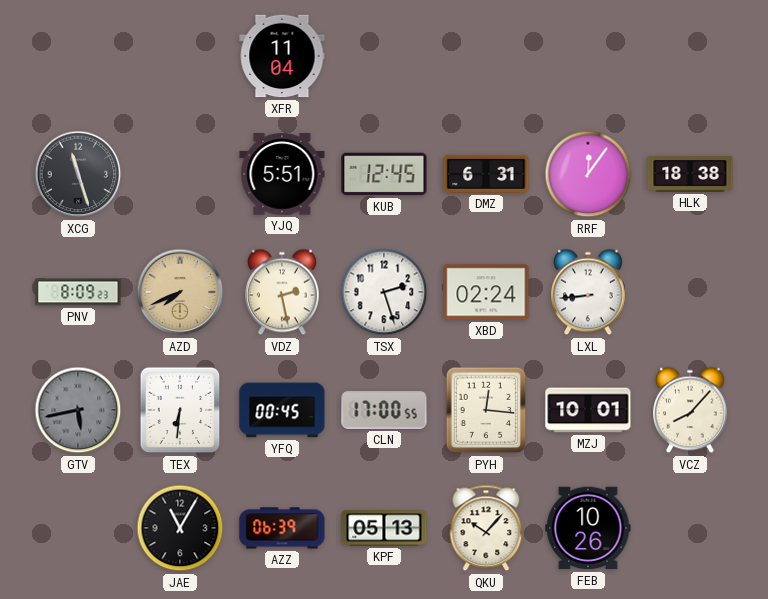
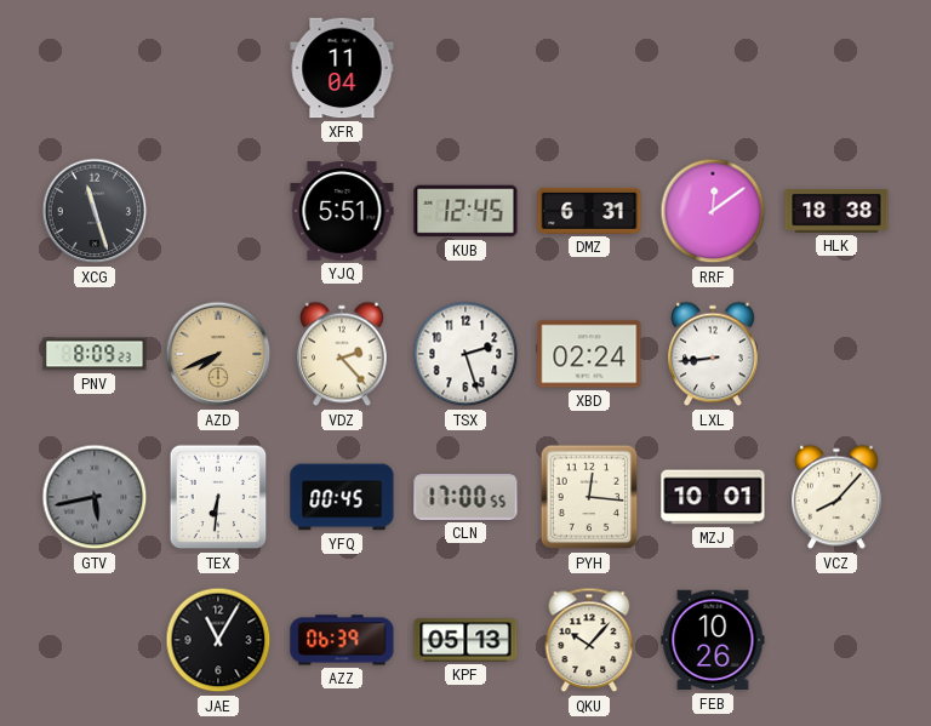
RRF: 12:06 -> 12:09
VDZ: 2:28 -> 2:23
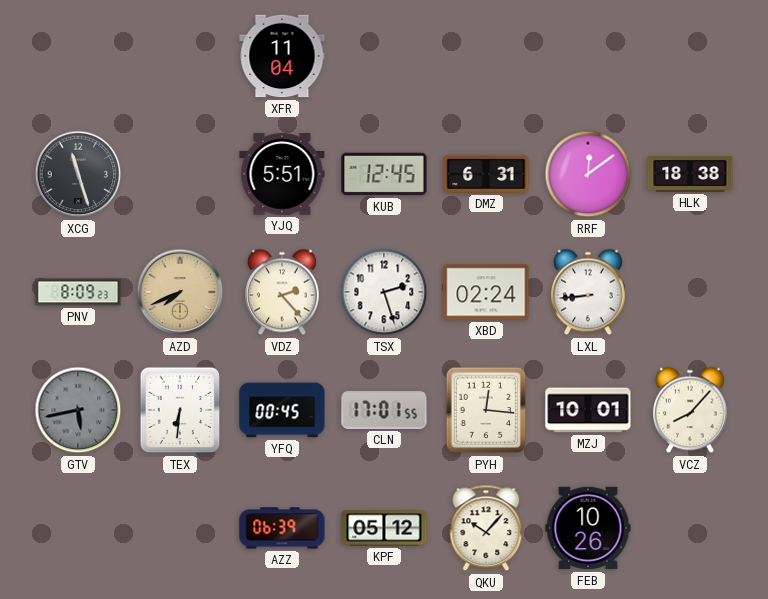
CLN: 17:00 -> 17:01
JAE: 11:05 -> none
KPF: 05:13 -> 05:12
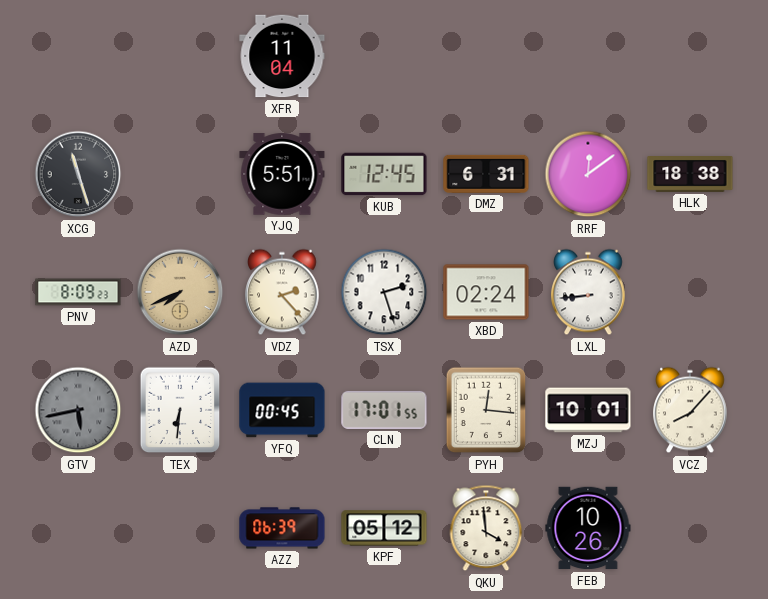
QKU: 10:07 -> 3:59
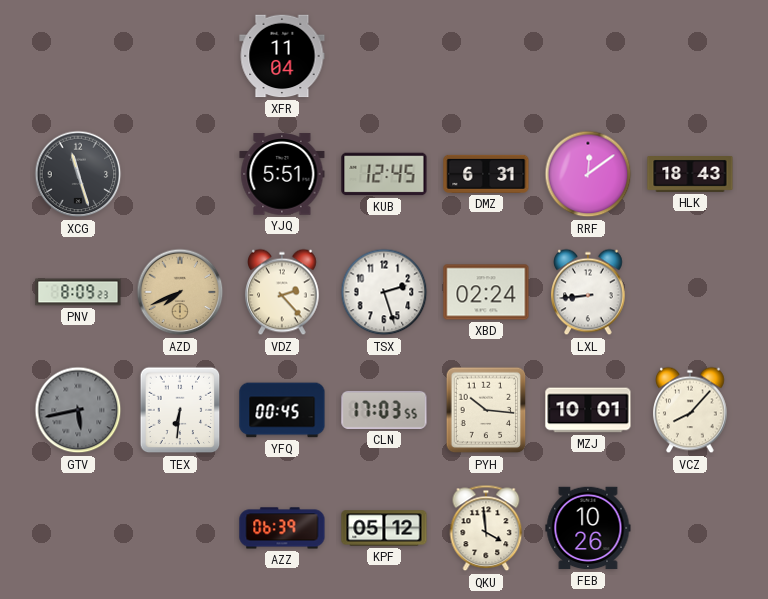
HLK: 18:38 -> 18:43
CLN: 17:01 -> 17:03
PYH: 12:16 -> 10:16
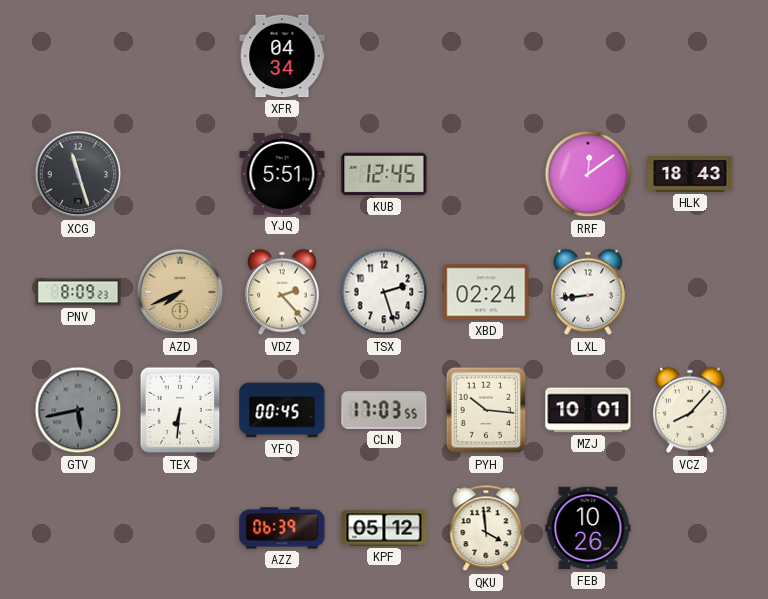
XFR: 11:04 -> 04:34
DMZ: 6:31 -> none
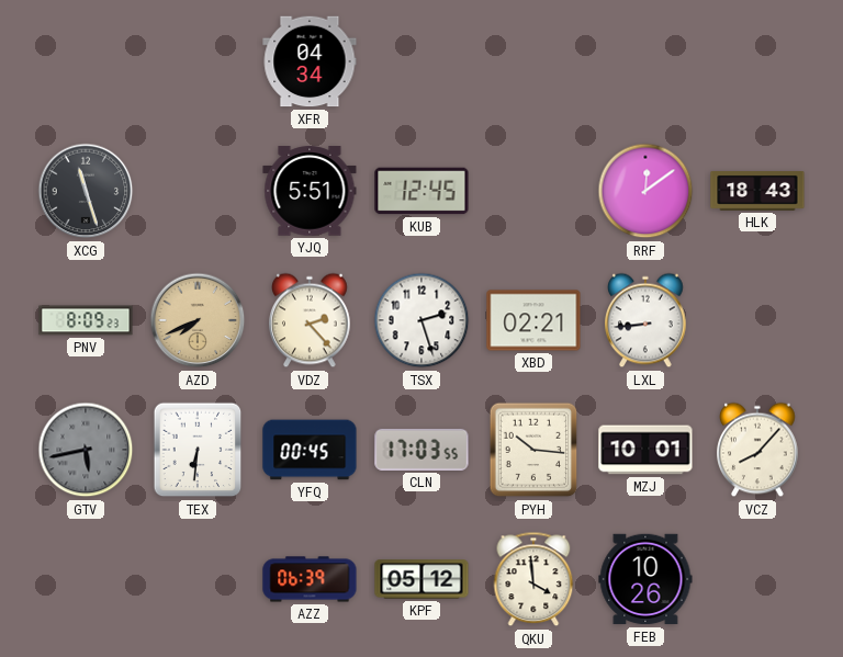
XBD: 02:24 -> 02:21
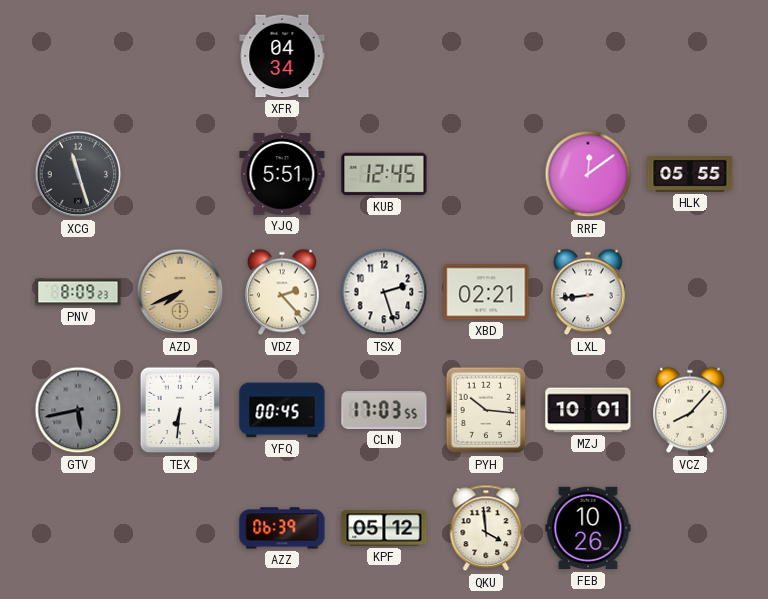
HLK: 18:43 -> 05:55
